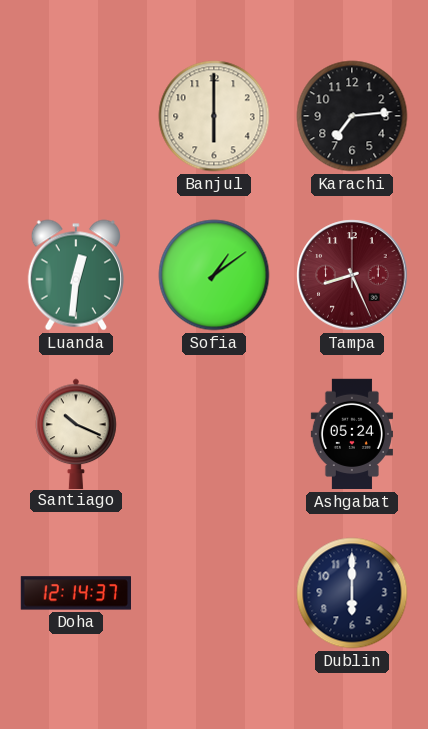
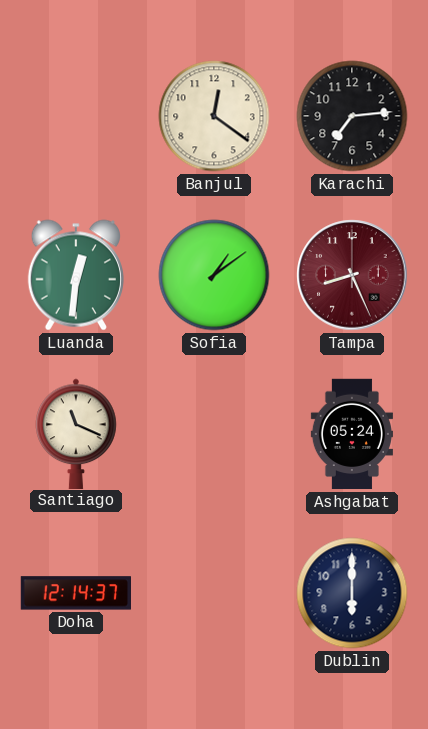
Banjul: 6:00 -> 12:21
Santiago: 10:19 -> 11:19
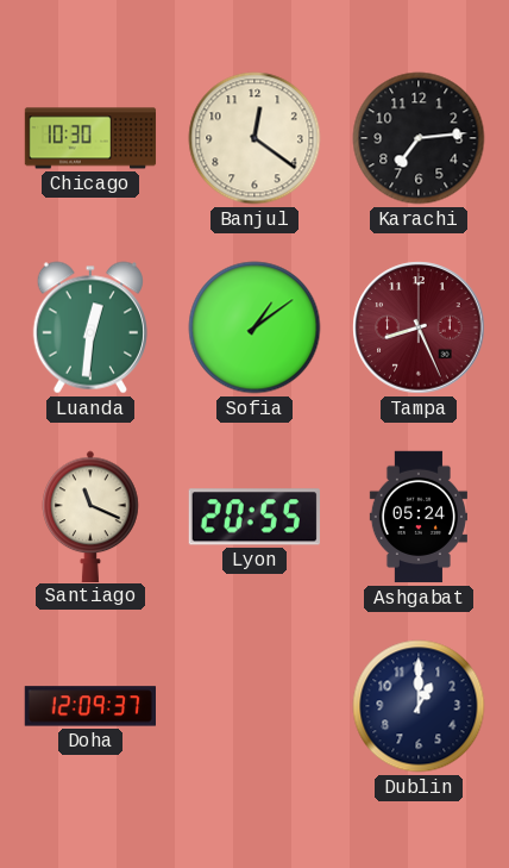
Chicago: none -> 10:30
Lyon: none -> 20:55
Doha: 12:14 -> 12:09
Dublin: 6:00 -> 1:00
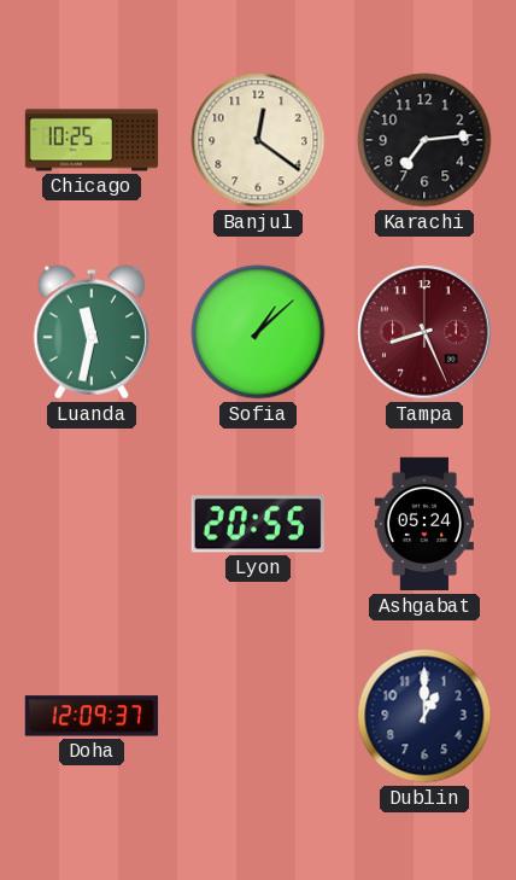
Chicago: 10:30 -> 10:25
Luanda: 12:31 -> 11:32
Sofia: 1:09 -> 1:08
Santiago: 11:19 -> none
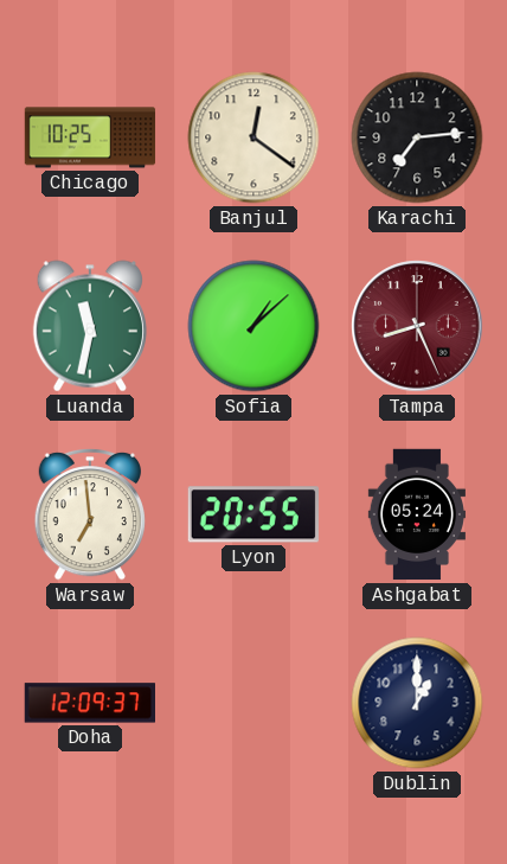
Warsaw: none -> 6:59
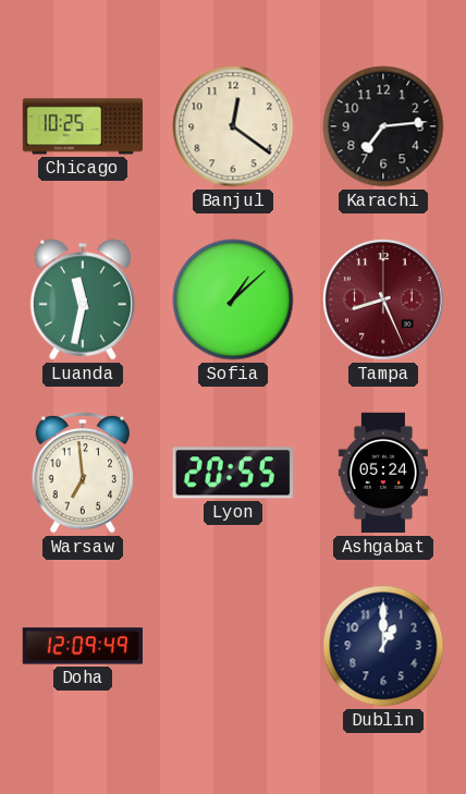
Doha: 12:09:37 -> 12:09:49
